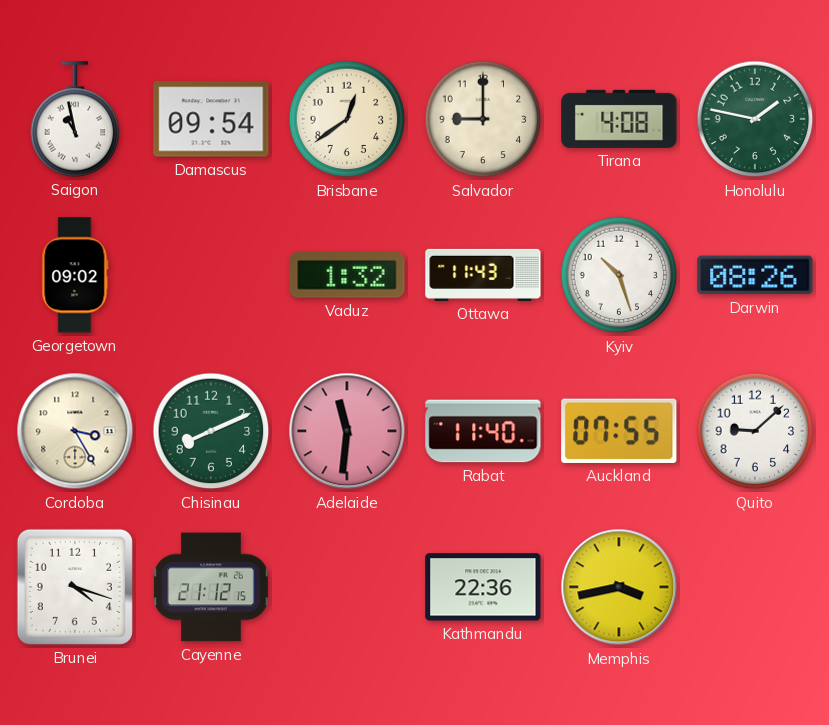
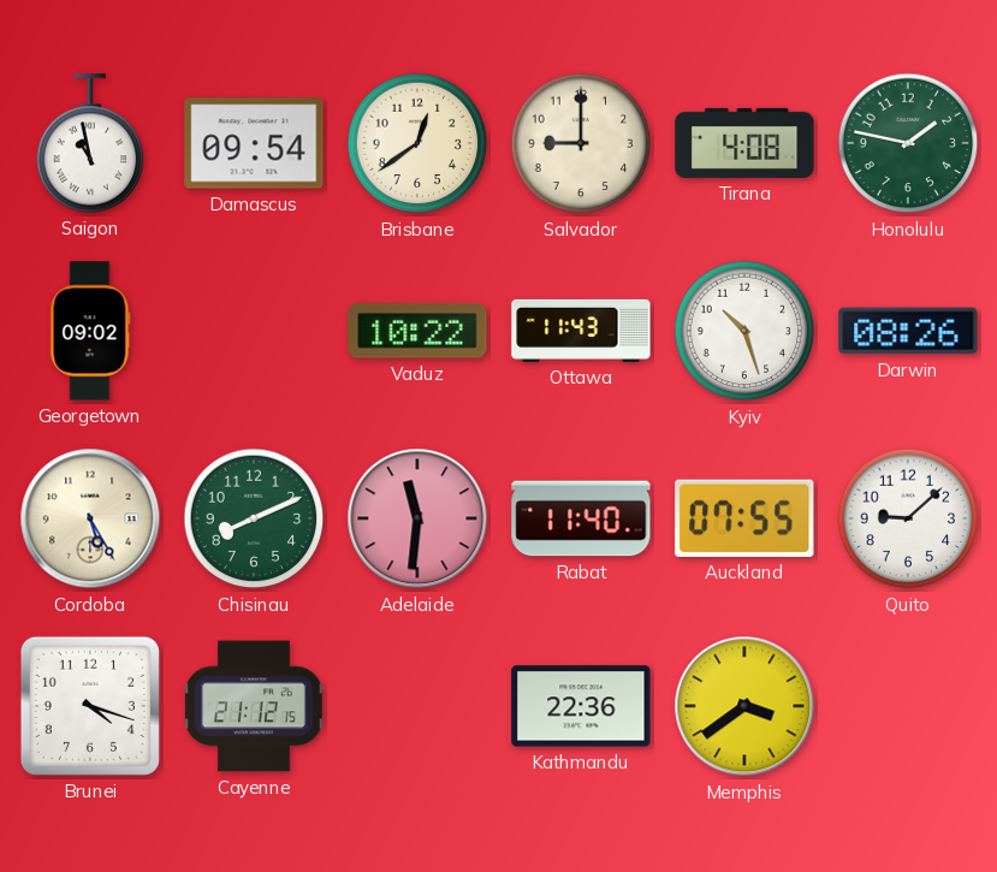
Vaduz: 1:32 -> 10:22
Cordoba: 3:25 -> 5:25
Memphis: 3:43 -> 3:39
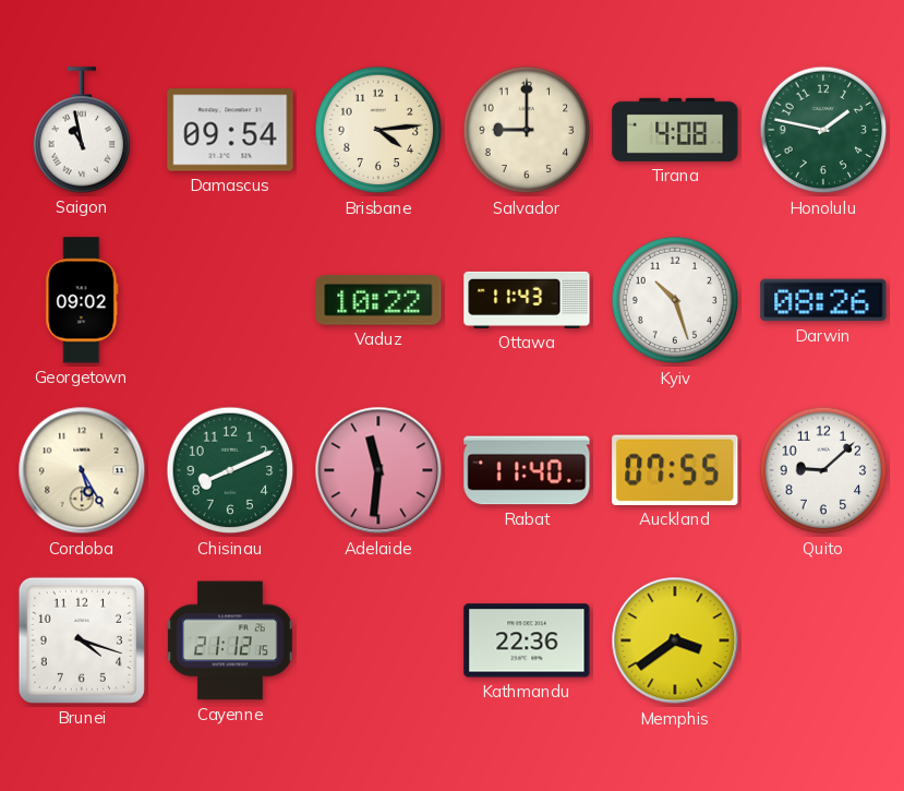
Brisbane: 12:39 -> 4:14
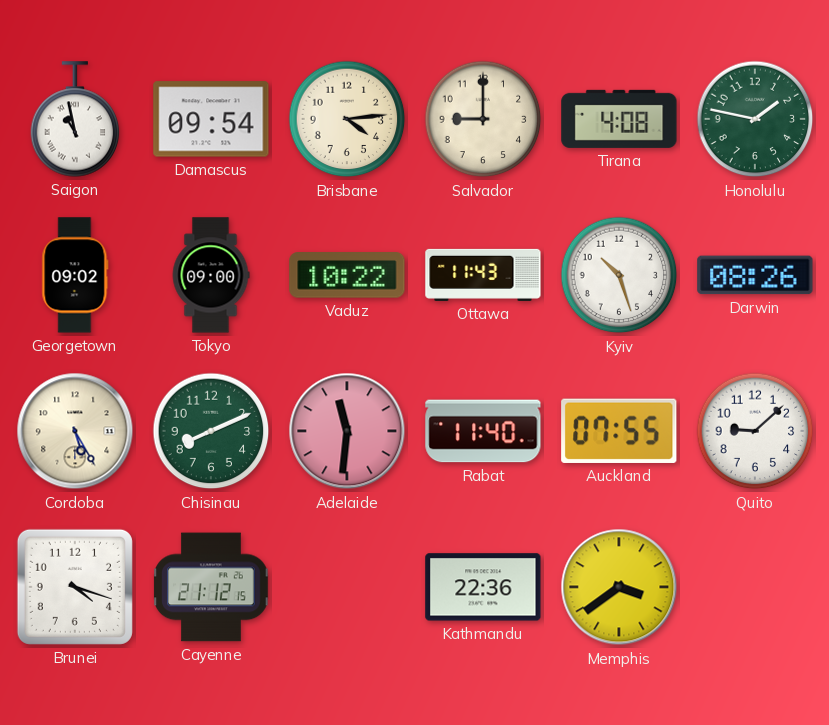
Tokyo: none -> 09:00
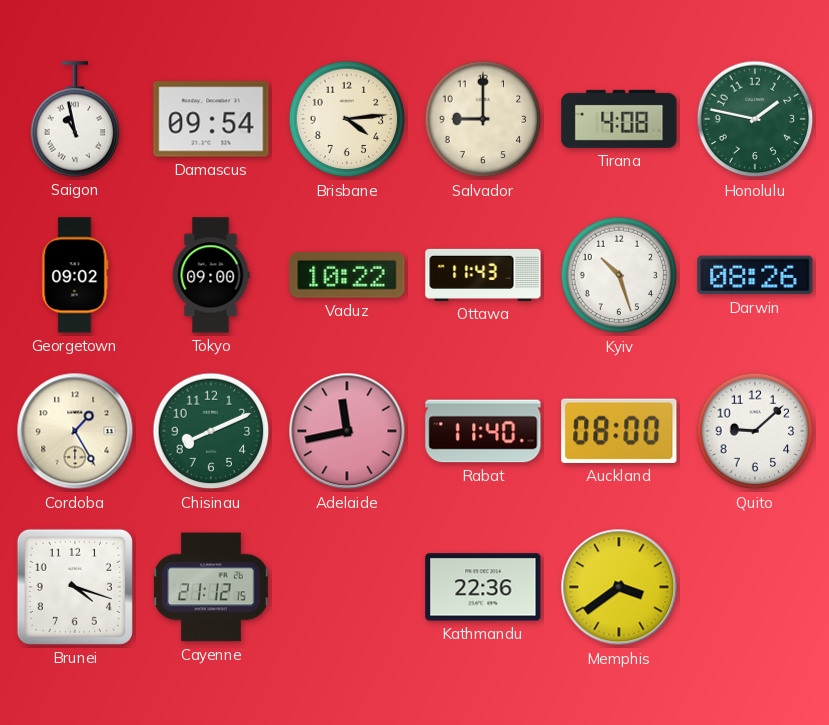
Cordoba: 5:25 -> 1:25
Adelaide: 11:31 -> 11:43
Auckland: 07:55 -> 08:00
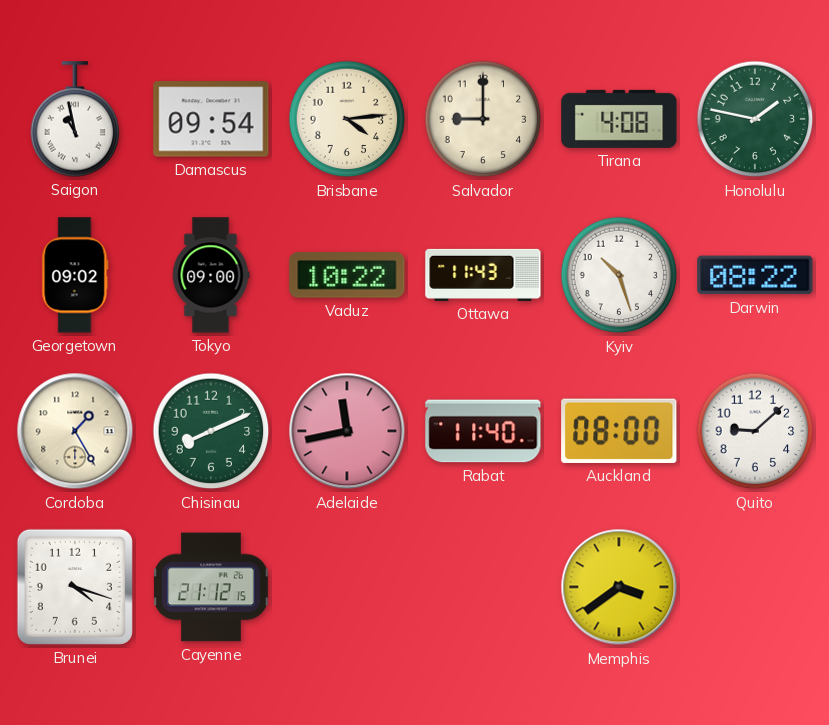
Darwin: 08:26 -> 08:22
Kathmandu: 22:36 -> none
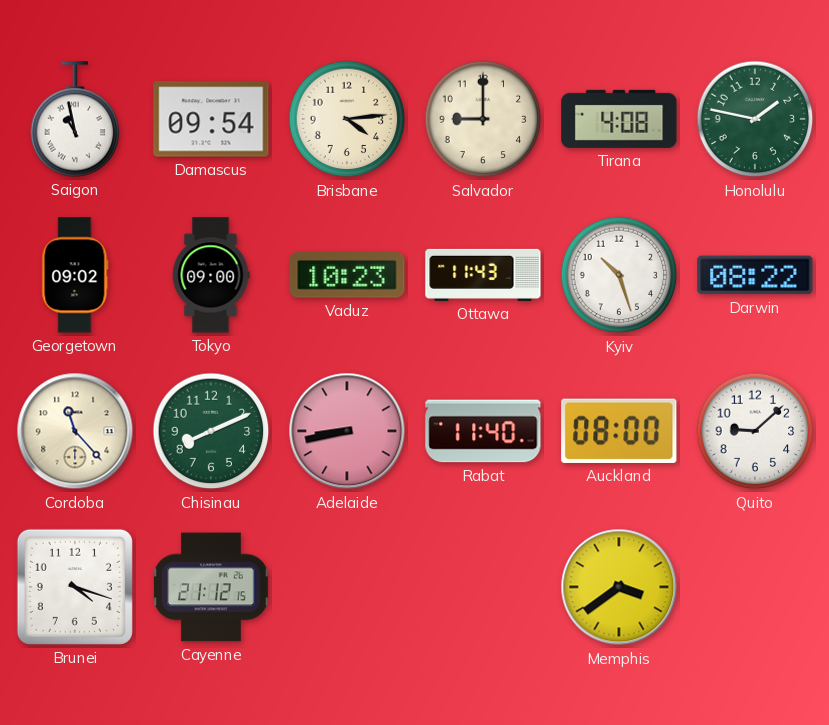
Vaduz: 10:22 -> 10:23
Cordoba: 1:25 -> 11:23
Adelaide: 11:43 -> 8:43
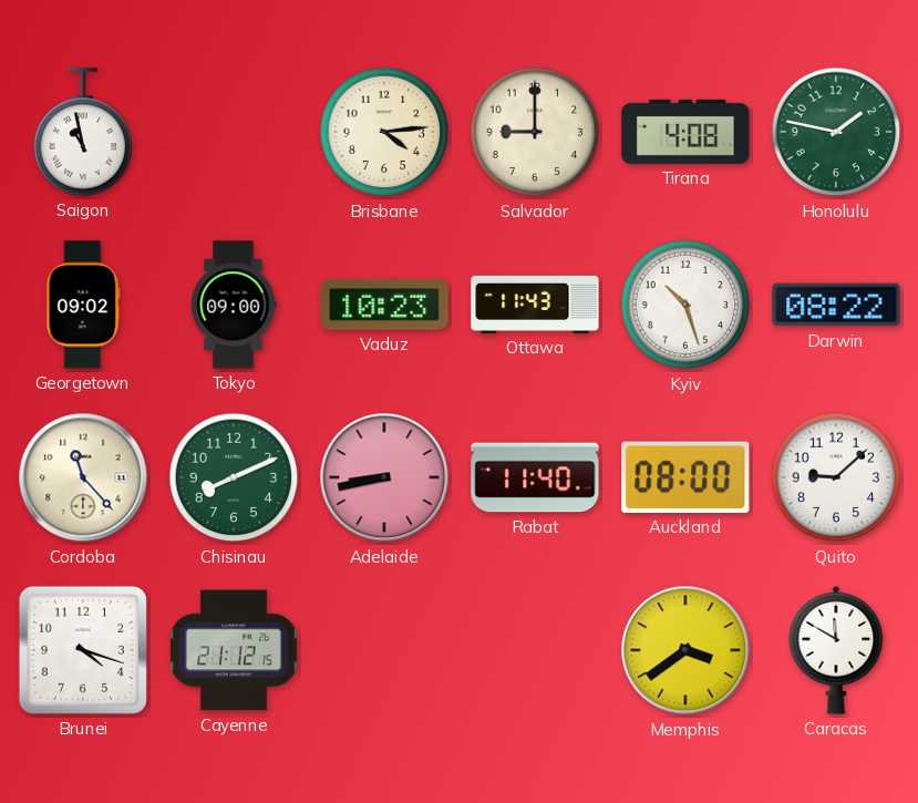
Damascus: 09:54 -> none
Caracas: none -> 11:50
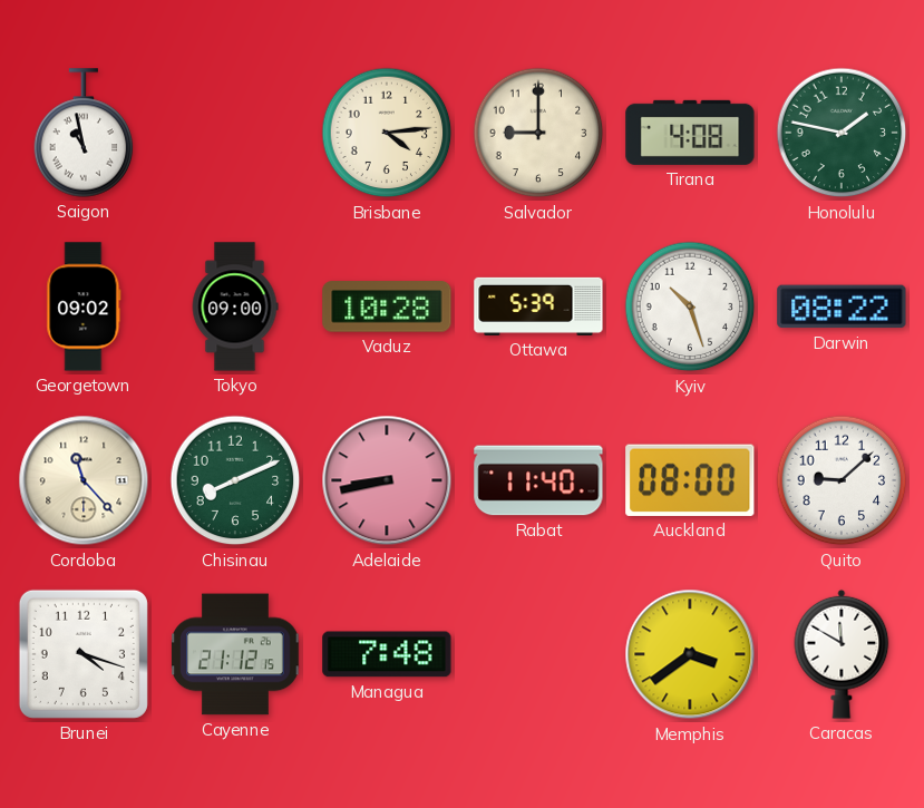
Vaduz: 10:23 -> 10:28
Ottawa: 11:43 -> 5:39
Managua: none -> 7:48
